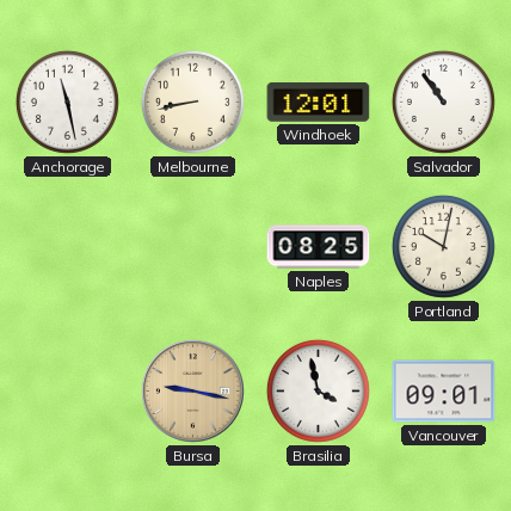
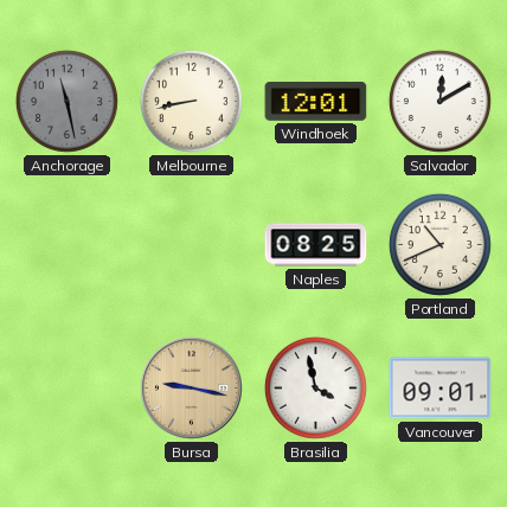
Anchorage dial: white -> grey
Salvador: 10:54 -> 12:10
Portland: 10:02 -> 10:41
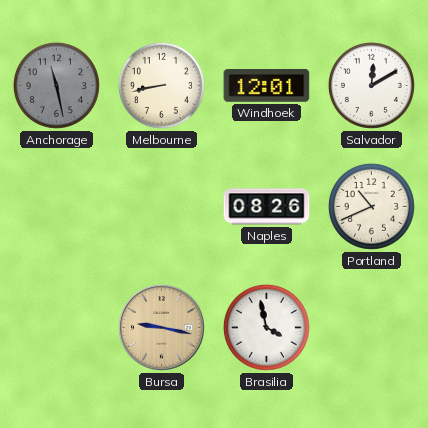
Naples: 08:25 -> 08:26
Vancouver: 09:01 -> none
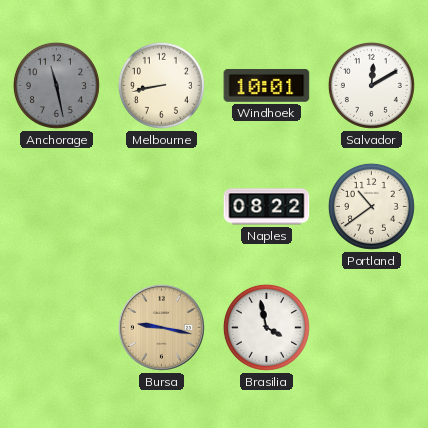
Windhoek: 12:01 -> 10:01
Naples: 08:26 -> 08:22
Portland: 10:41 -> 10:39
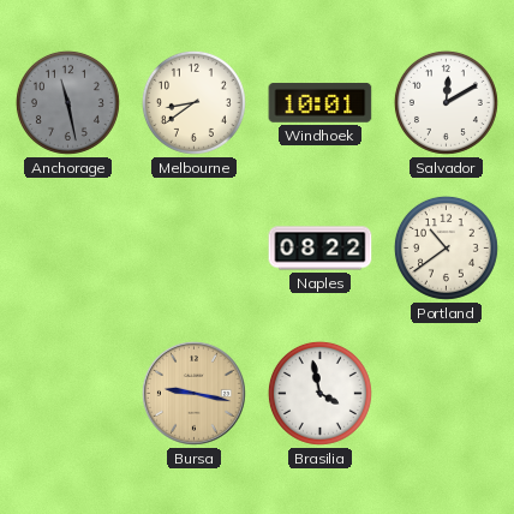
Melbourne: 8:43 -> 8:39
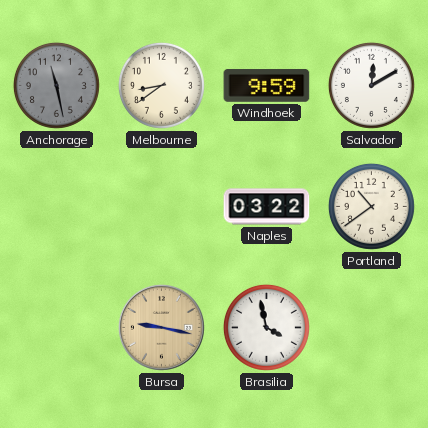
Windhoek: 10:01 -> 9:59
Naples: 08:22 -> 03:22
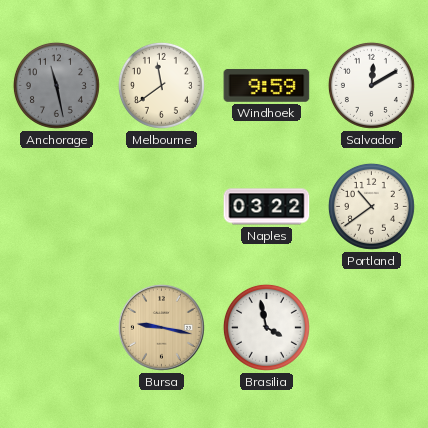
Melbourne: 8:39 -> 11:39
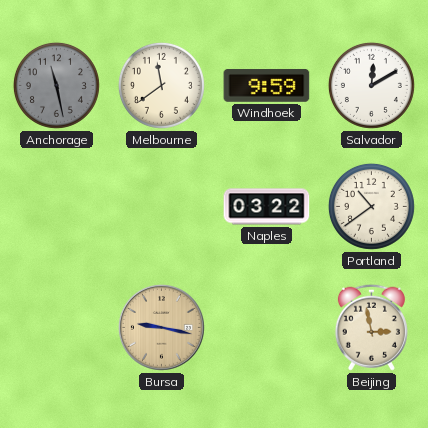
Brasilia: 3:58 -> none
Beijing: none -> 2:58
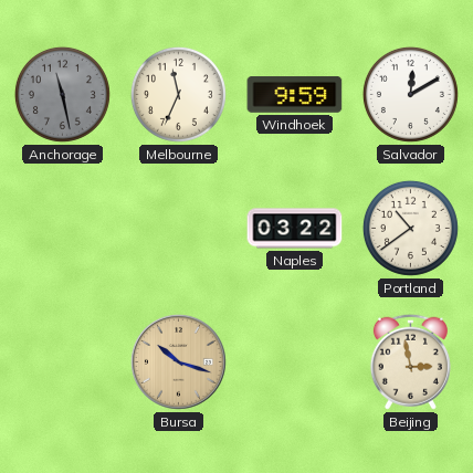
Melbourne: 11:39 -> 11:34
Bursa: 9:17 -> 10:18
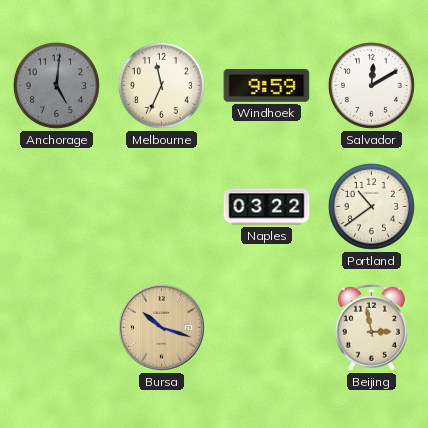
Anchorage: 11:28 -> 5:01
